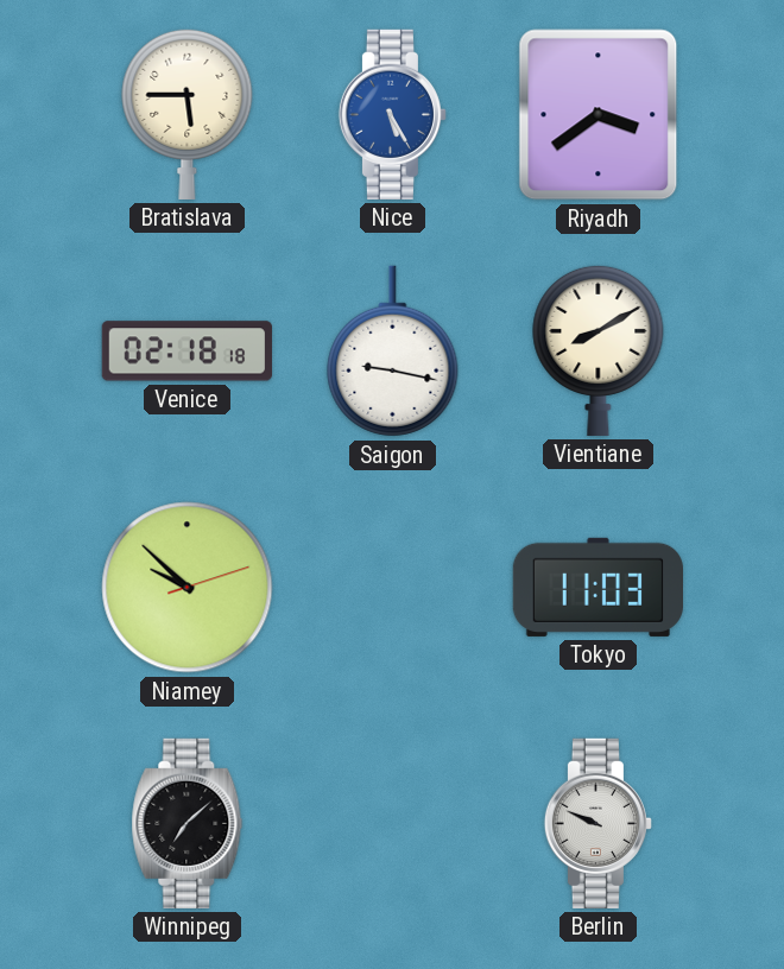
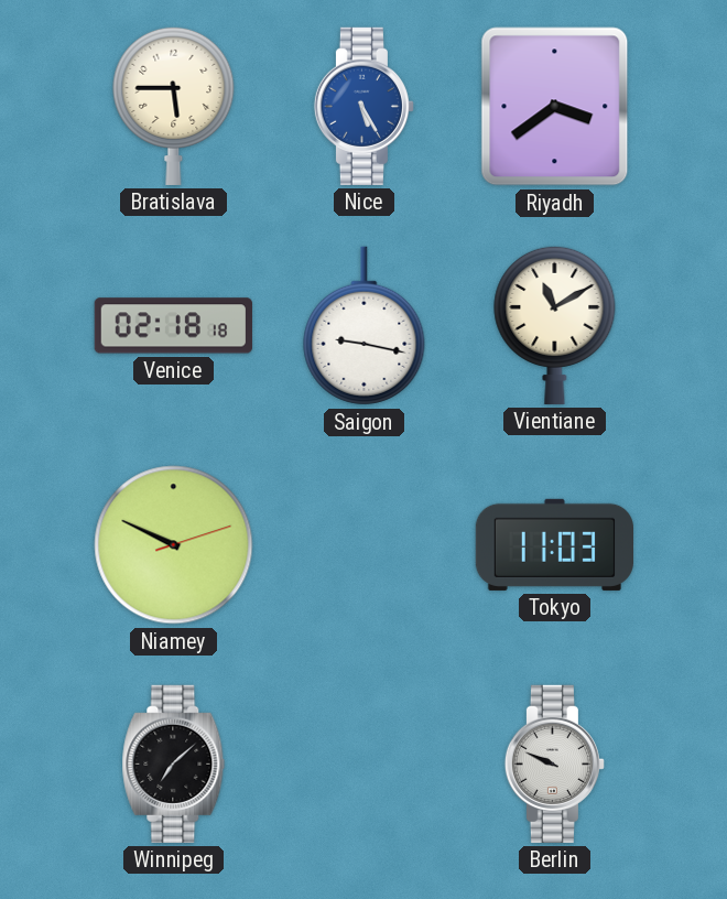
Vientiane: 8:10 -> 11:10
Niamey: 9:52 -> 9:49
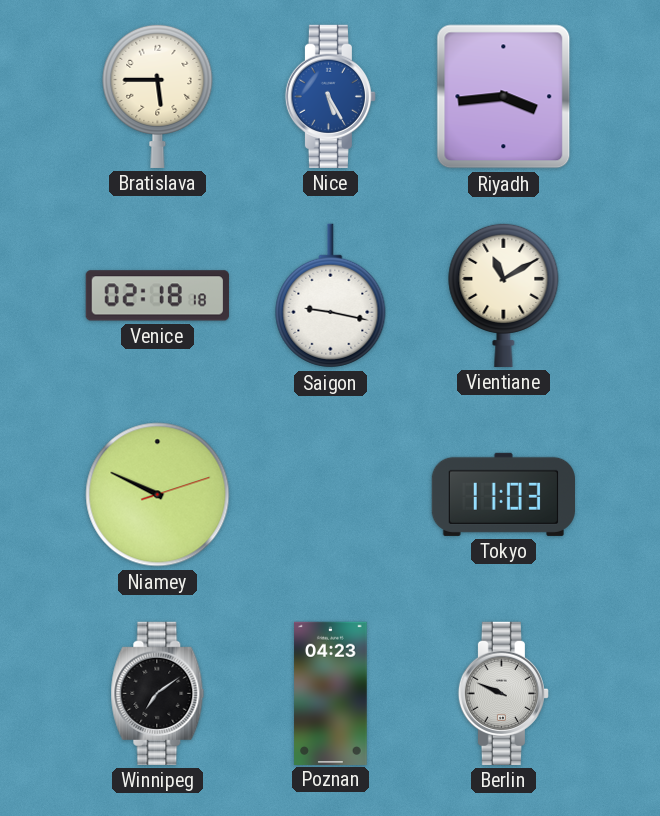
Riyadh: 3:39 -> 3:44
Winnipeg: 7:08 -> 7:09
Poznan: none -> 04:23
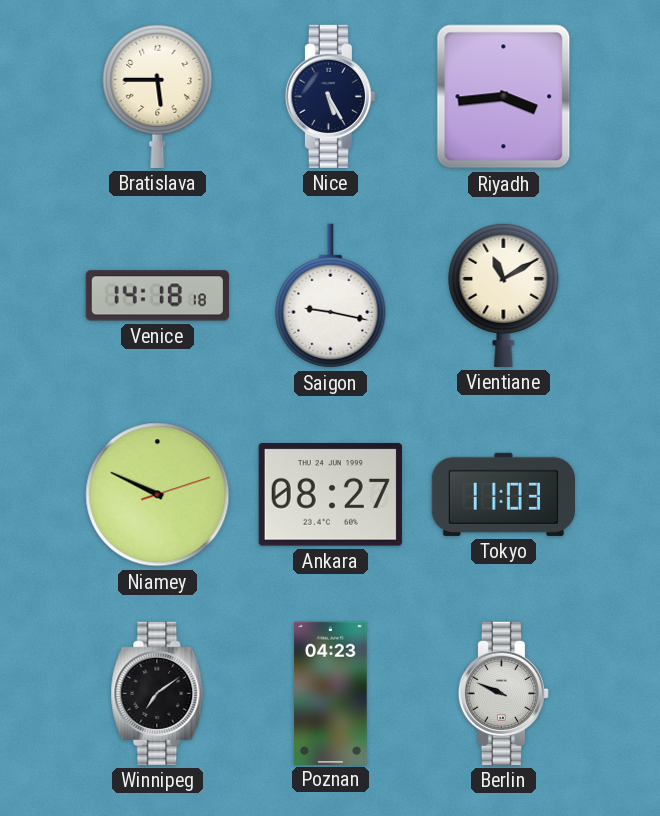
Nice dial: blue -> navy
Venice: 02:18 -> 14:18
Ankara: none -> 08:27
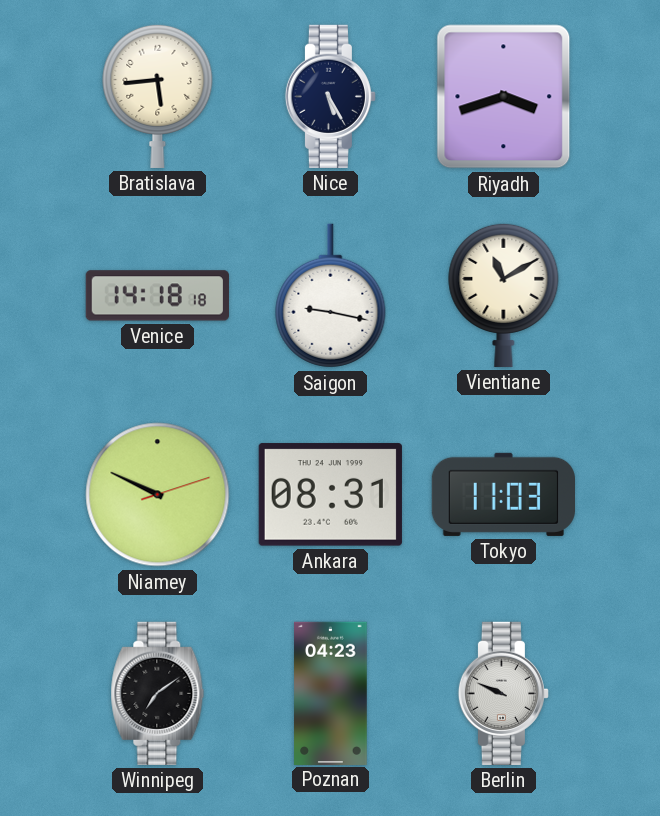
Bratislava: 5:45 -> 5:44
Riyadh: 3:44 -> 3:42
Ankara: 08:27 -> 08:31
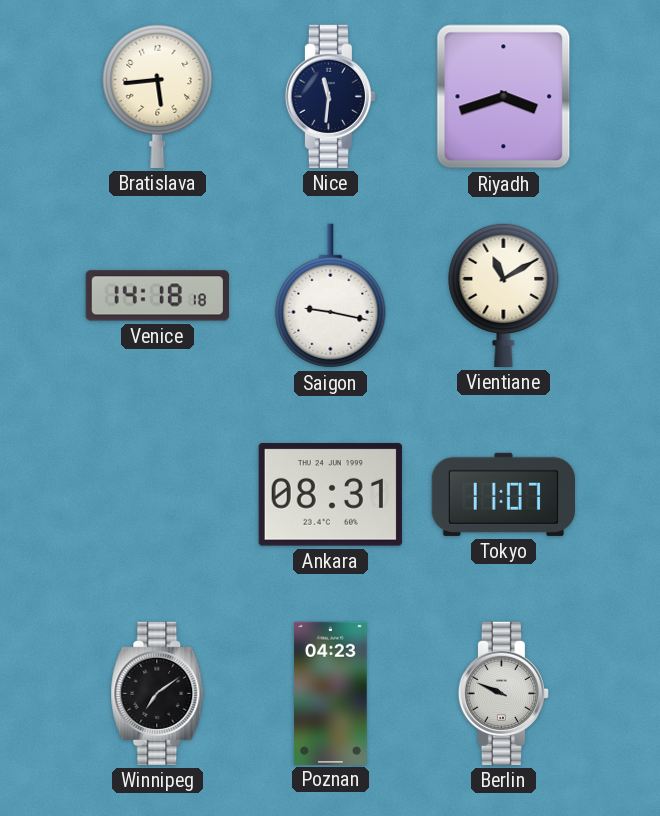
Nice: 5:25 -> 11:31
Niamey: 9:49 -> none
Tokyo: 11:03 -> 11:07
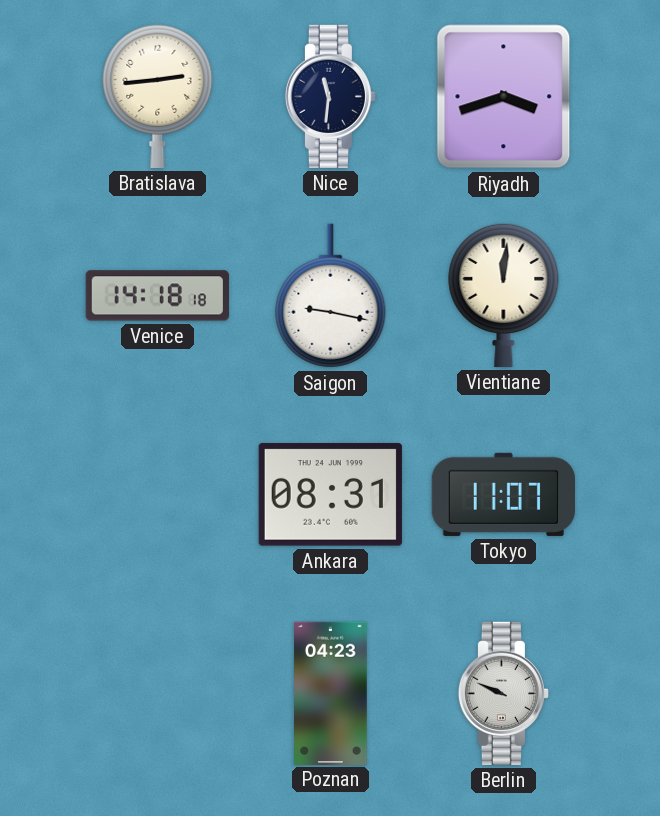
Bratislava: 5:44 -> 2:44
Vientiane: 11:10 -> 12:01
Winnipeg: 7:09 -> none
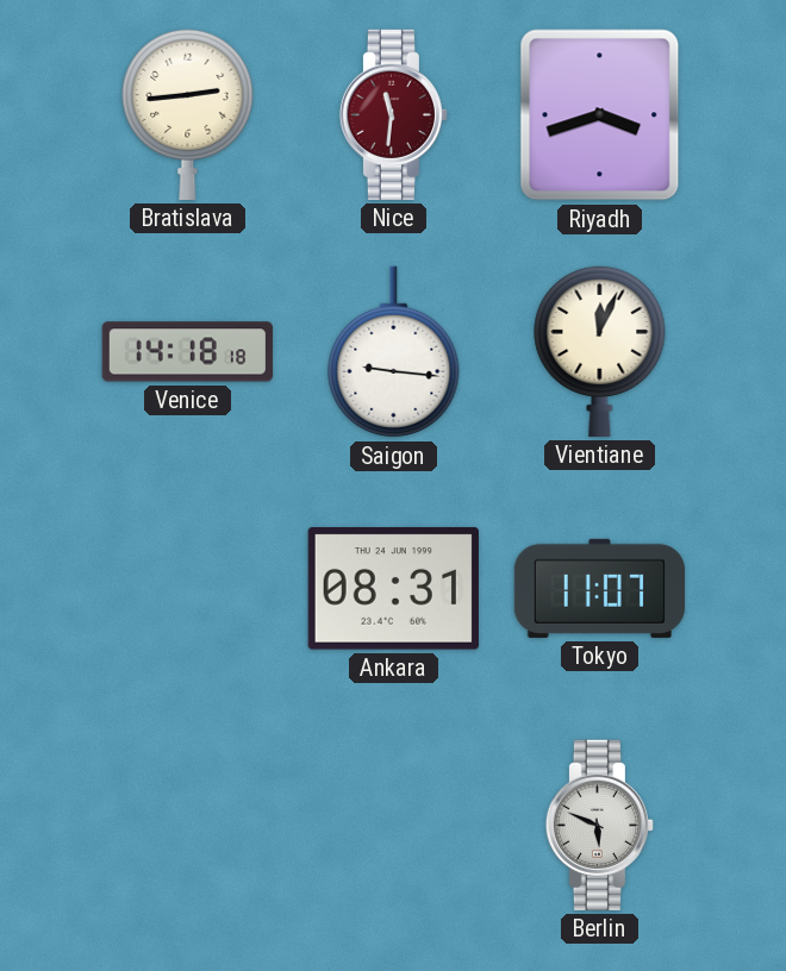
Nice dial: navy -> burgundy
Saigon: 9:17 -> 9:16
Vientiane: 12:01 -> 12:04
Poznan: 04:23 -> none
Berlin: 9:49 -> 5:49
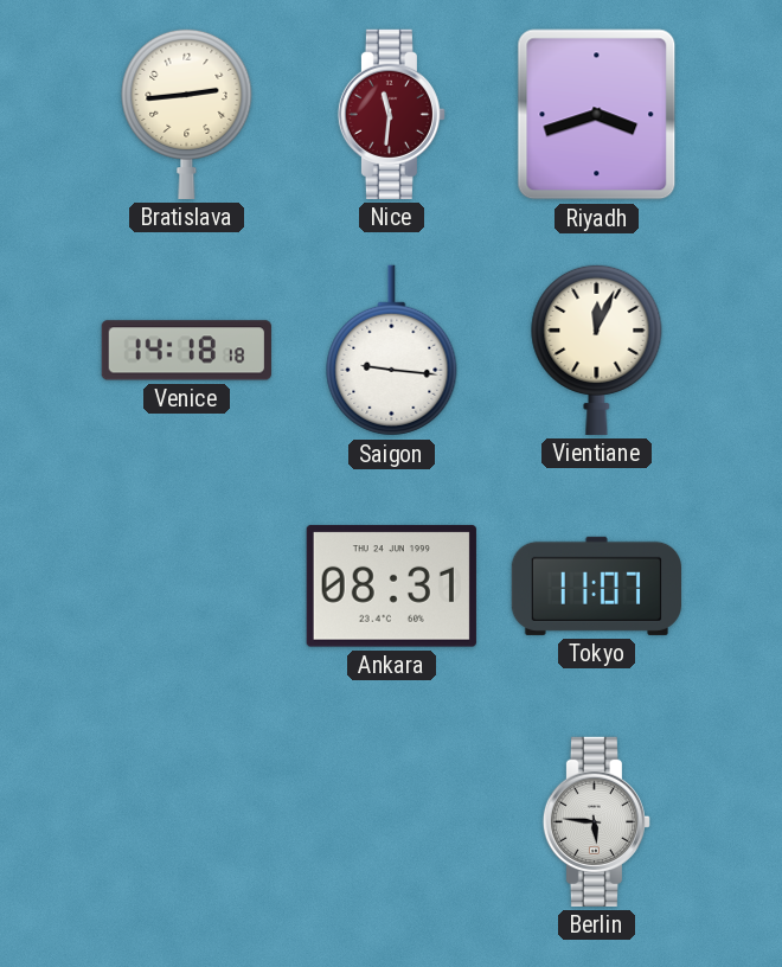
Berlin: 5:49 -> 5:46
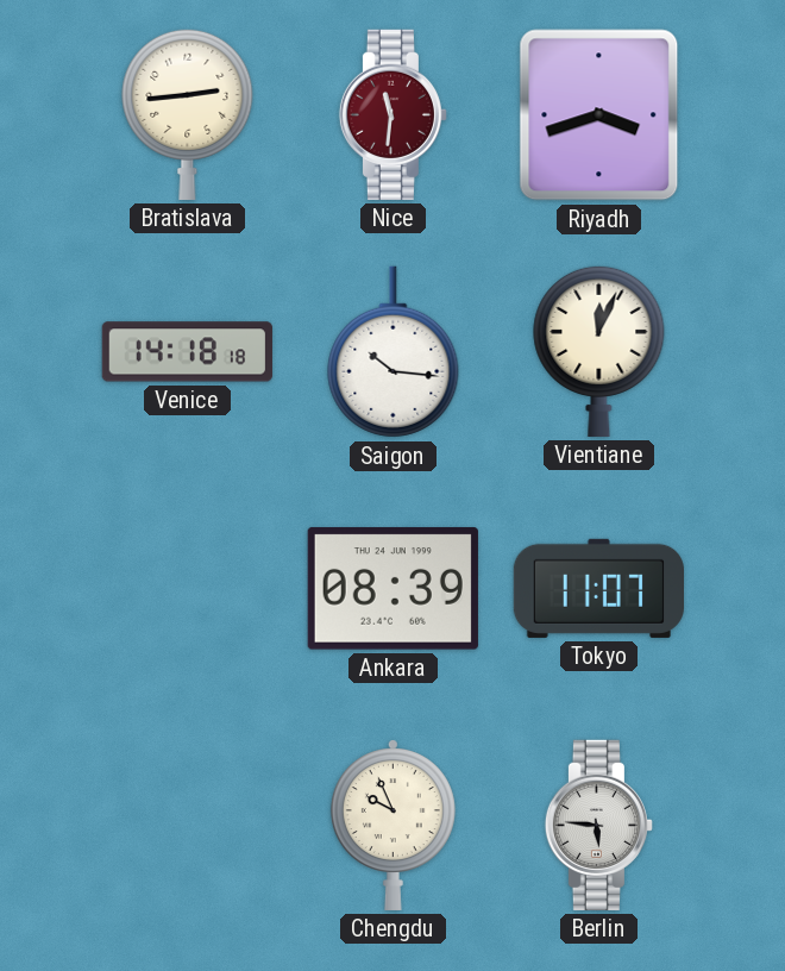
Saigon: 9:16 -> 10:16
Ankara: 08:31 -> 08:39
Chengdu: none -> 9:56
